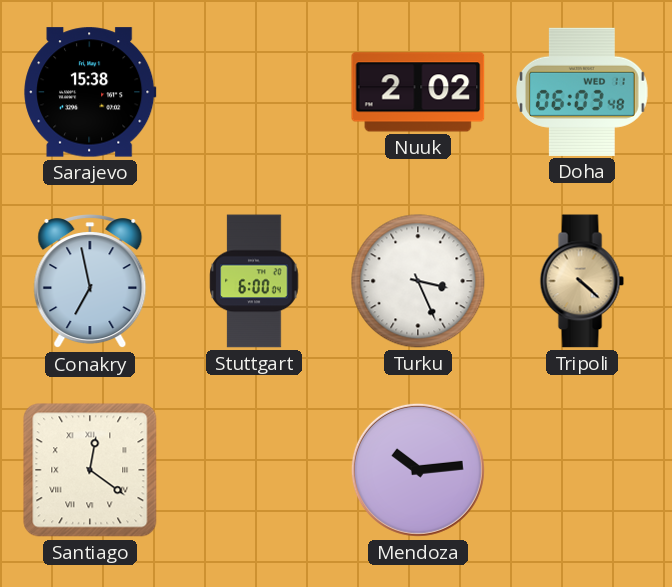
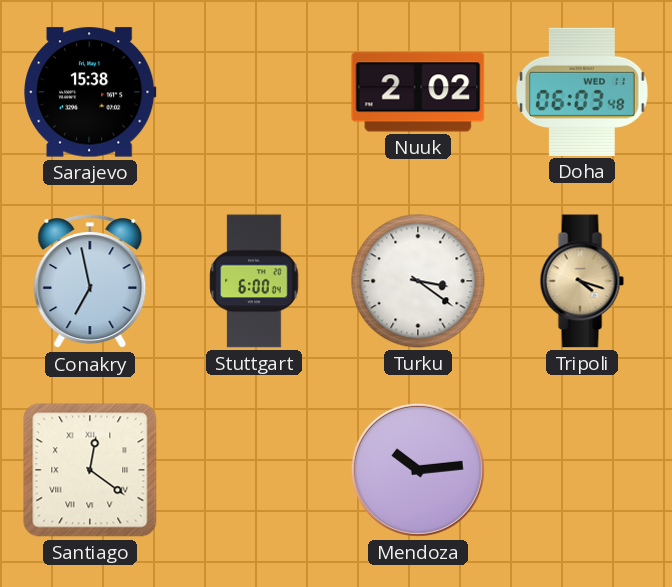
Turku: 3:26 -> 3:21
Tripoli: 4:22 -> 4:18
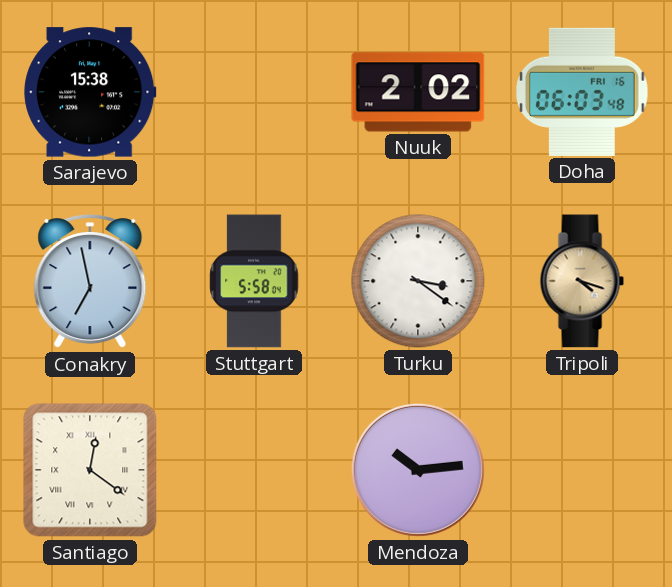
Doha date: WED 11 -> FRI 16
Stuttgart: 6:00 -> 5:58
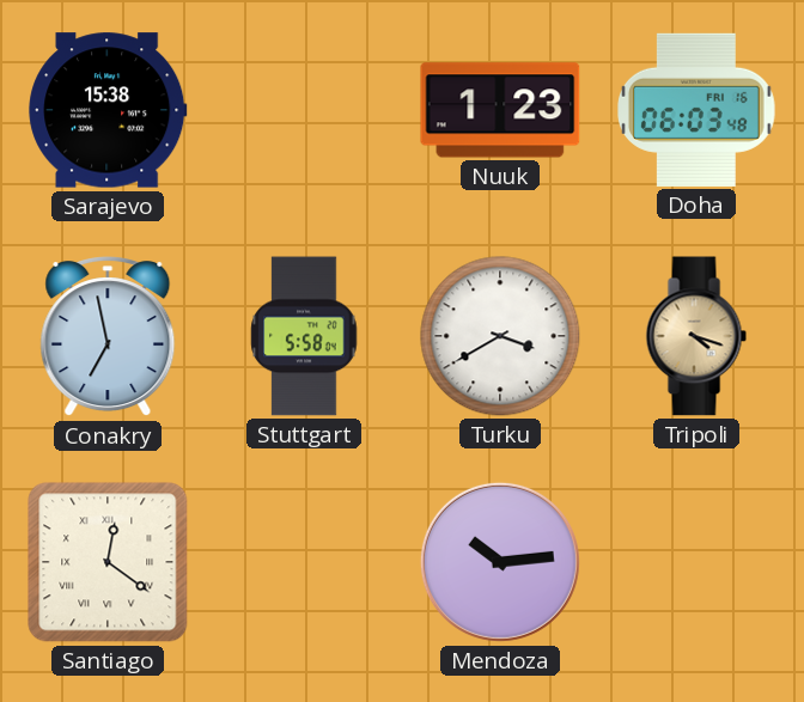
Nuuk: 2:02 -> 1:23
Turku: 3:21 -> 3:40
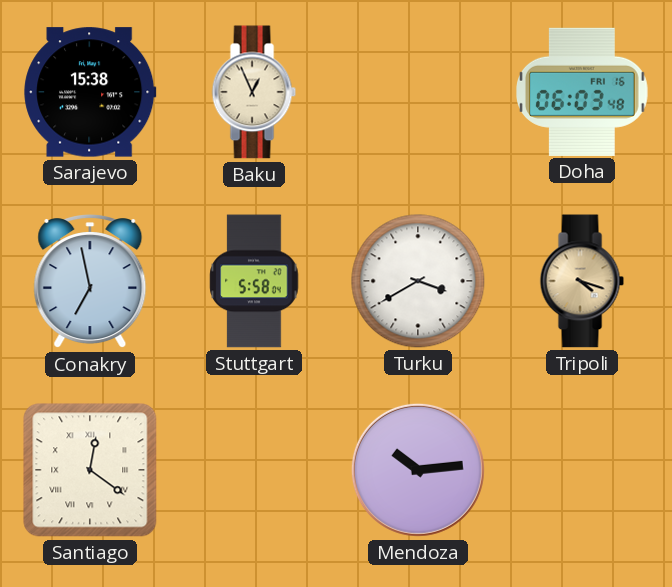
Baku: none -> 12:56
Nuuk: 1:23 -> none
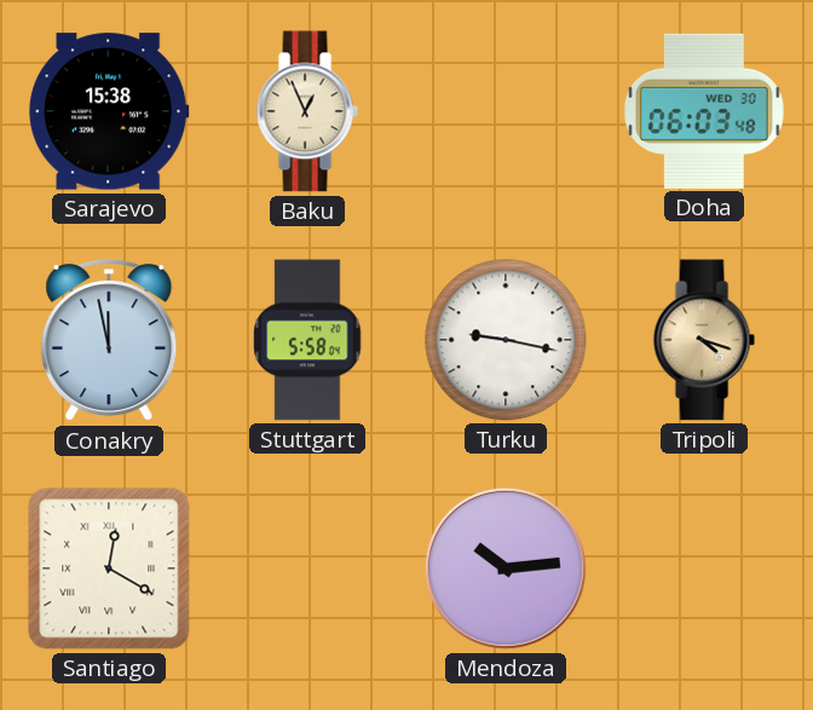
Doha date: FRI 16 -> WED 30
Conakry: 6:58 -> 11:58
Turku: 3:40 -> 9:17
Santiago: 12:21 -> 12:20
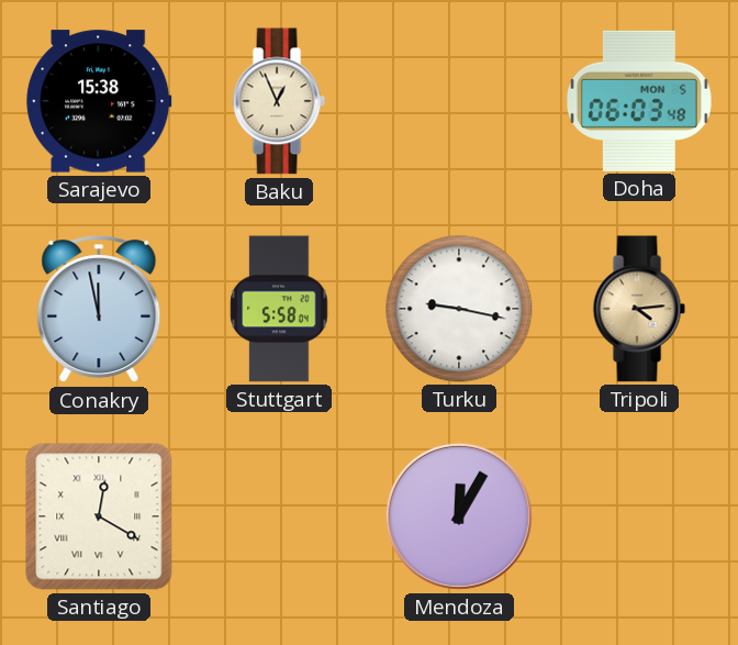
Doha date: WED 30 -> MON 5
Tripoli: 4:18 -> 4:14
Mendoza: 10:14 -> 12:05
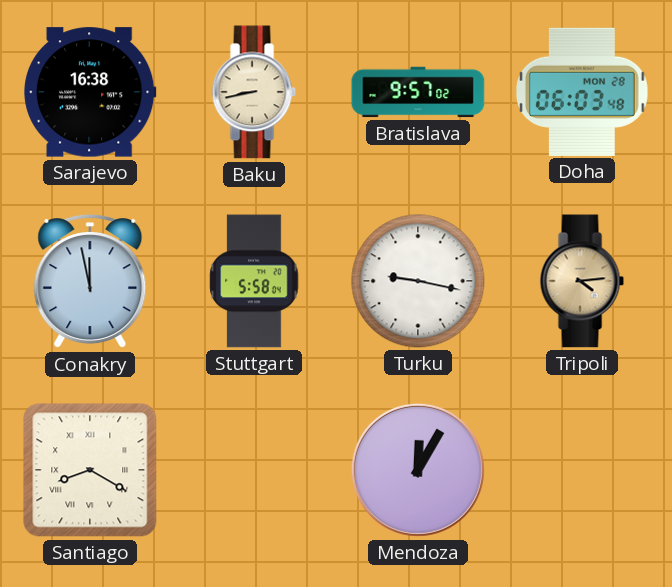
Sarajevo: 15:38 -> 16:38
Baku: 12:56 -> 8:43
Bratislava: none -> 9:57
Doha date: MON 5 -> MON 28
Santiago: 12:20 -> 8:20
